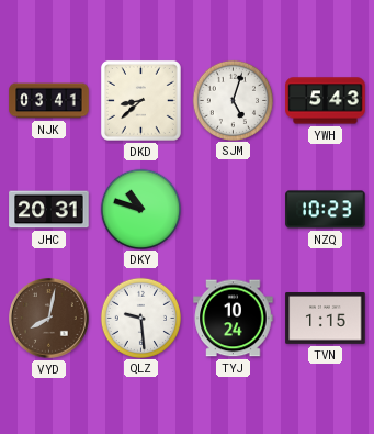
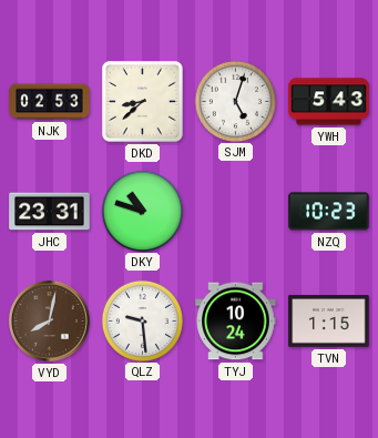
NJK: 03:41 -> 02:53
JHC: 20:31 -> 23:31
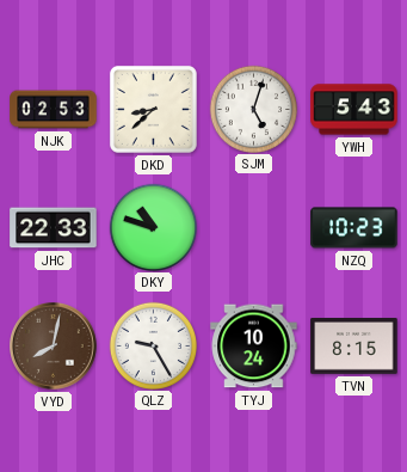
JHC: 23:31 -> 22:33
QLZ: 9:29 -> 9:25
TVN: 1:15 -> 8:15
